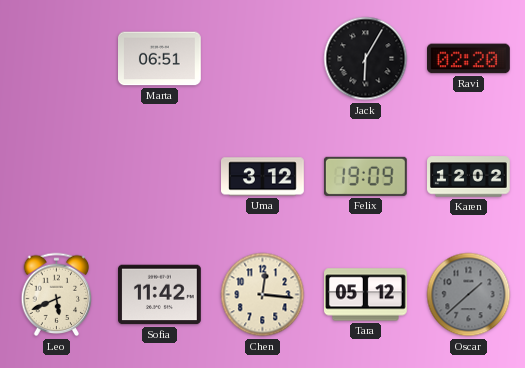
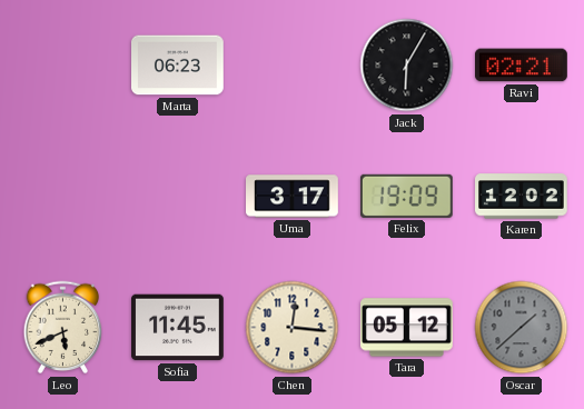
Marta: 06:51 -> 06:23
Ravi: 02:20 -> 02:21
Uma: 3:12 -> 3:17
Sofia: 11:42 -> 11:45
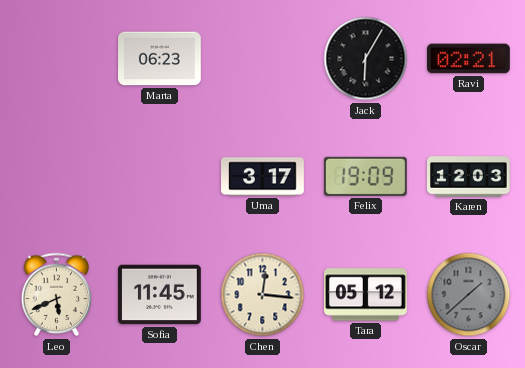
Karen: 12:02 -> 12:03
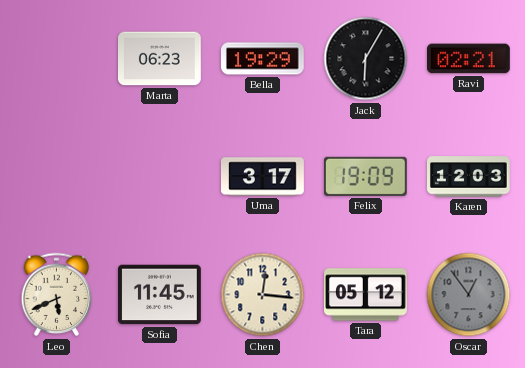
Bella: none -> 19:29
Oscar: 1:38 -> 12:54
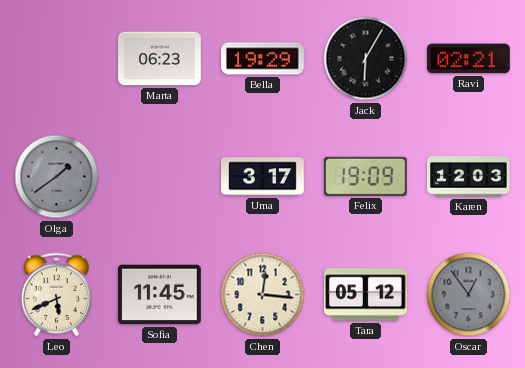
Olga: none -> 1:39
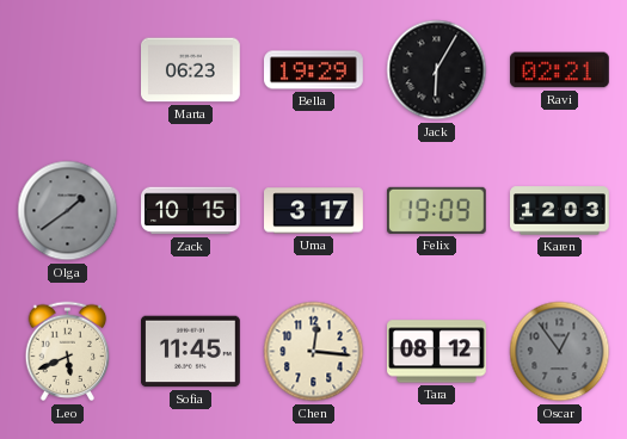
Zack: none -> 10:15
Tara: 05:12 -> 08:12
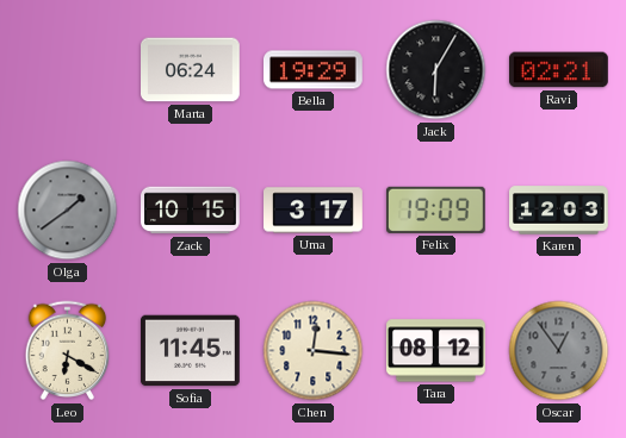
Marta: 06:23 -> 06:24
Leo: 5:41 -> 6:20
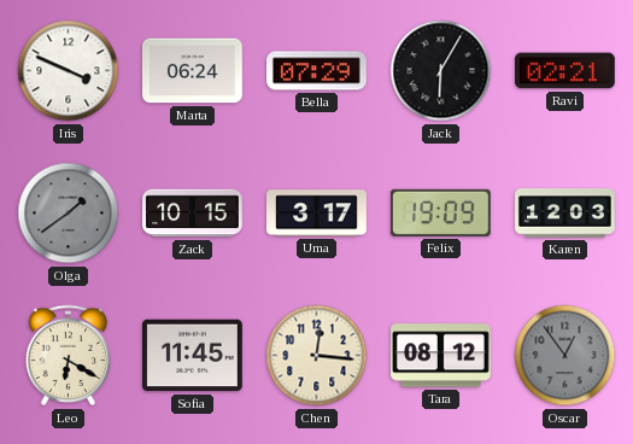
Iris: none -> 3:49
Bella: 19:29 -> 07:29
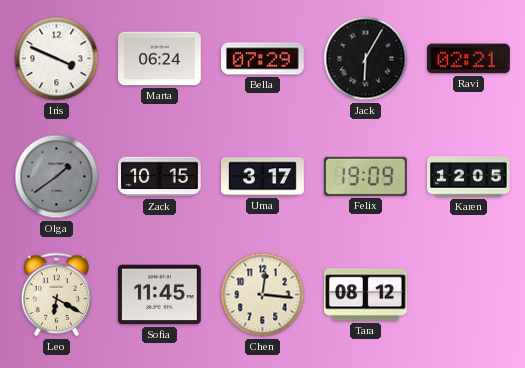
Karen: 12:03 -> 12:05
Oscar: 12:54 -> none
